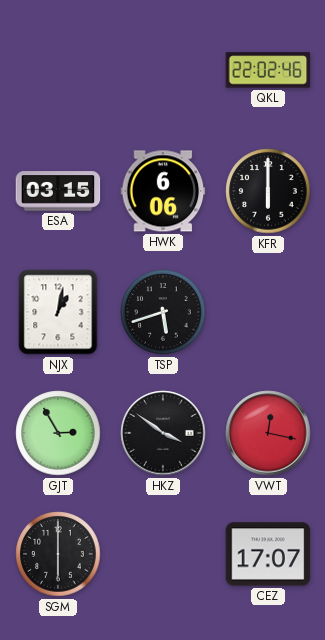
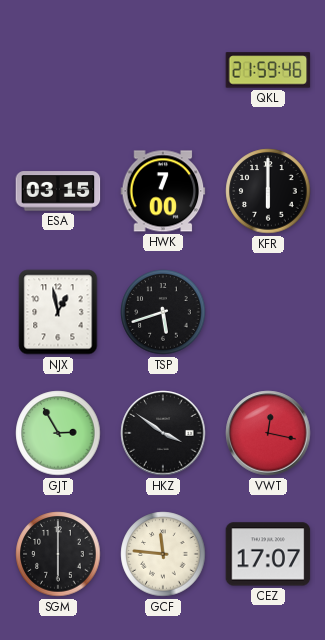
QKL: 22:02 -> 21:59
HWK: 6:06 -> 7:00
NJX: 1:02 -> 12:58
GCF: none -> 11:46
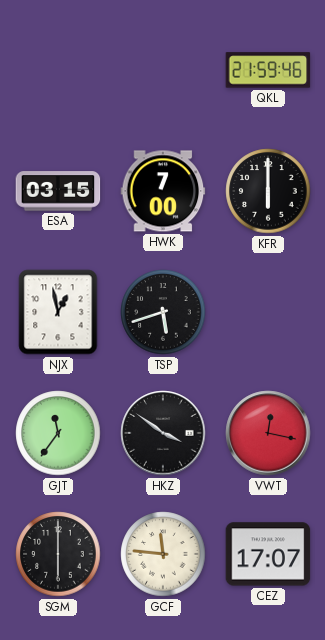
GJT: 2:55 -> 11:36
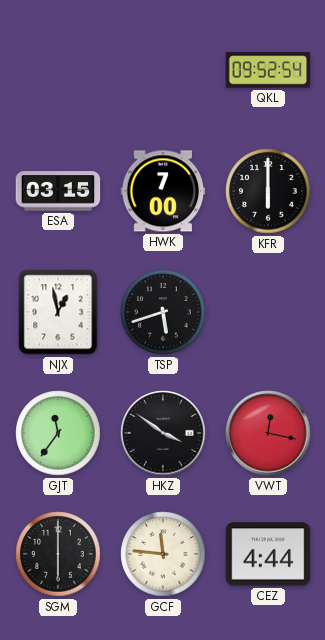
QKL: 21:59 -> 09:52
CEZ: 17:07 -> 4:44
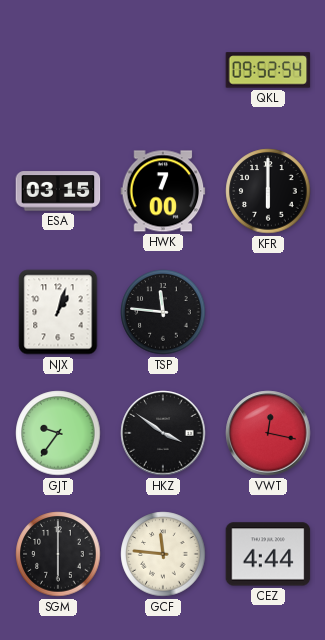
NJX: 12:58 -> 1:03
TSP: 5:42 -> 11:46
GJT: 11:36 -> 9:36
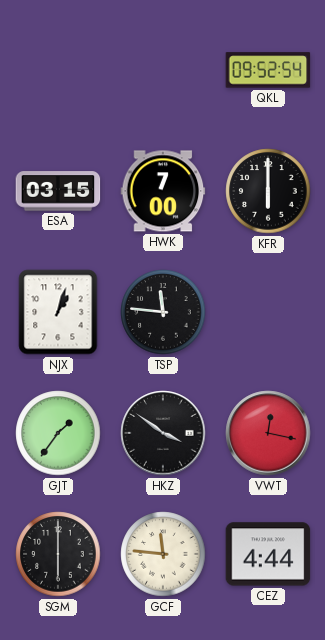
GJT: 9:36 -> 1:36
